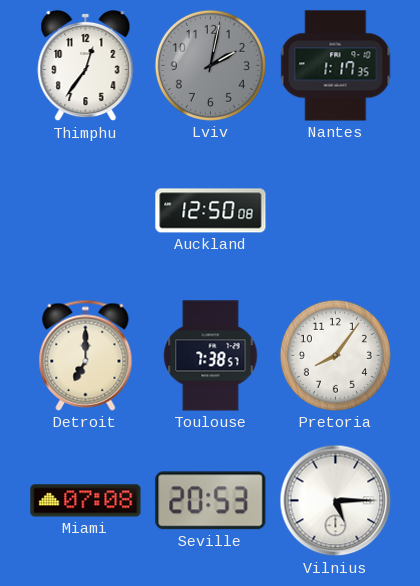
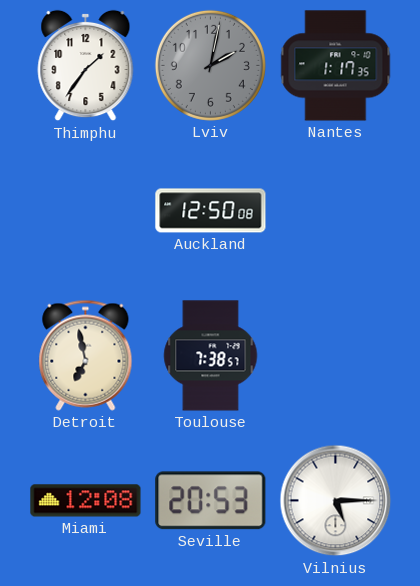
Thimphu: 12:36 -> 1:36
Detroit: 7:00 -> 6:58
Pretoria: 8:06 -> none
Miami: 07:08 -> 12:08
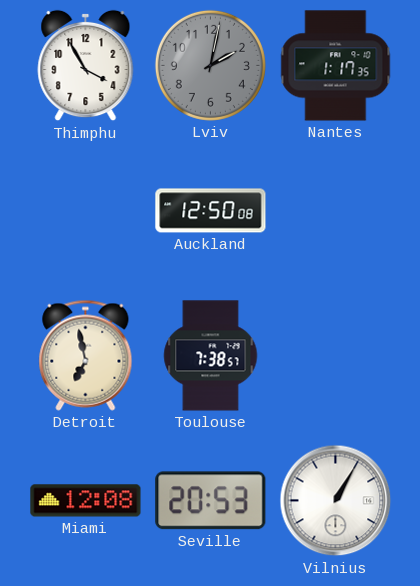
Thimphu: 1:36 -> 3:55
Vilnius: 5:15 -> 1:05
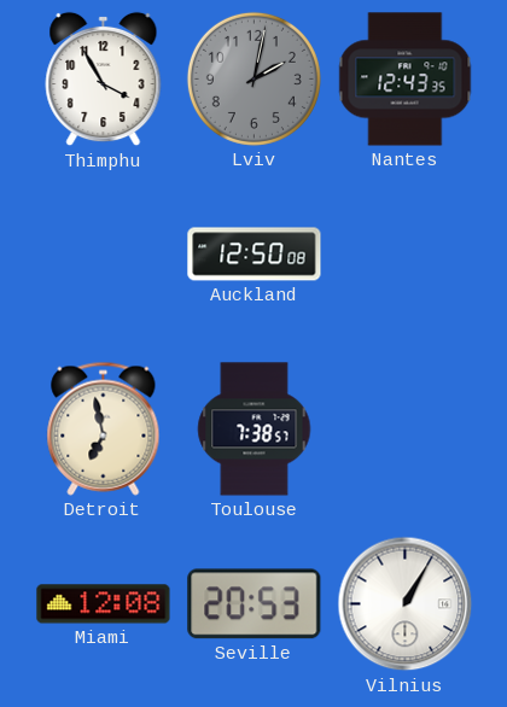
Nantes: 1:17 -> 12:43
